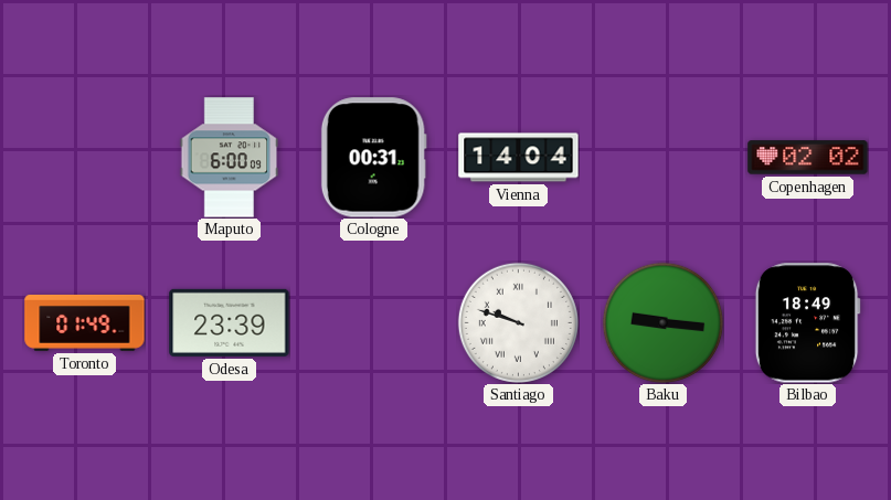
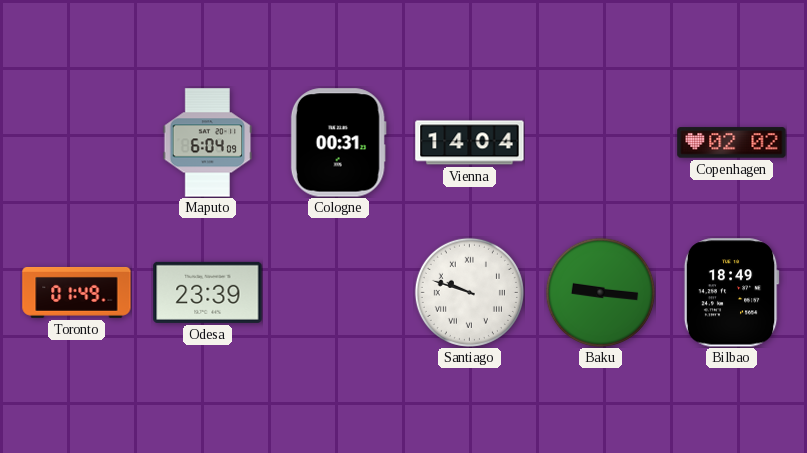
Maputo: 6:00 -> 6:04
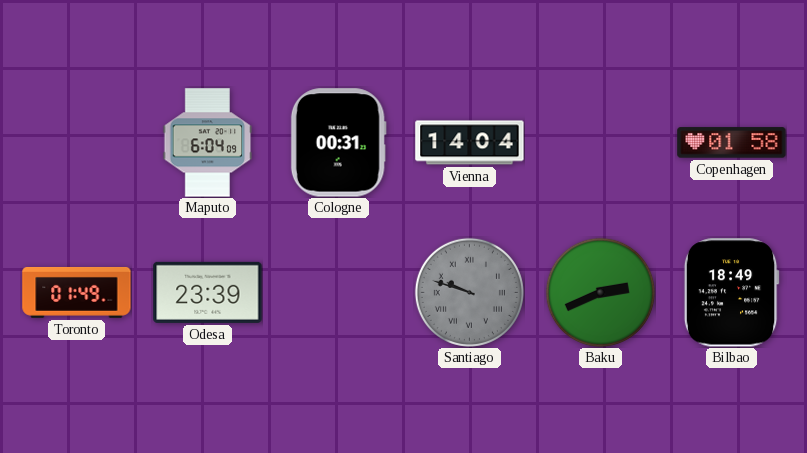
Copenhagen: 02:02 -> 01:58
Santiago dial: white -> grey
Baku: 9:16 -> 2:41
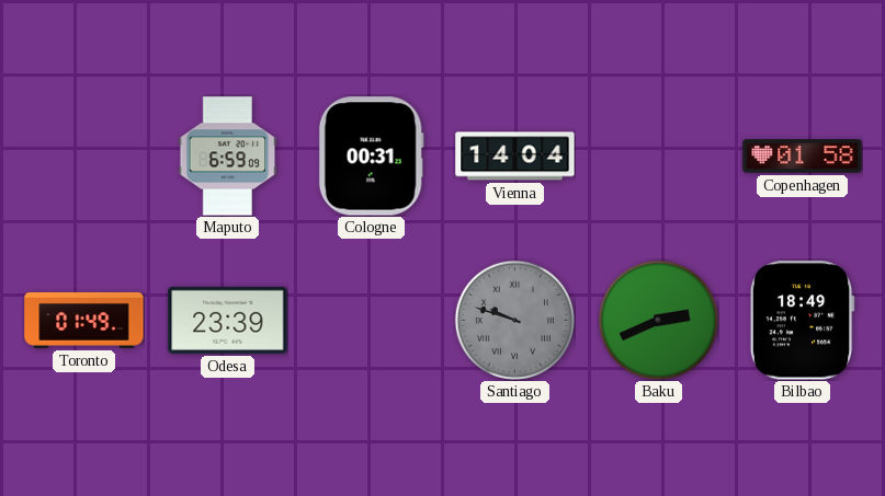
Maputo: 6:04 -> 6:59
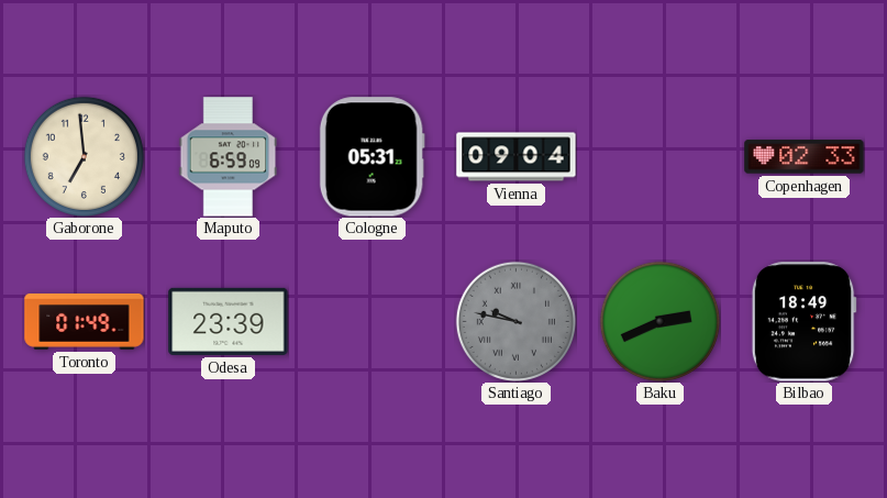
Gaborone: none -> 6:59
Cologne: 00:31 -> 05:31
Vienna: 14:04 -> 09:04
Copenhagen: 01:58 -> 02:33
Santiago: 9:48 -> 9:47
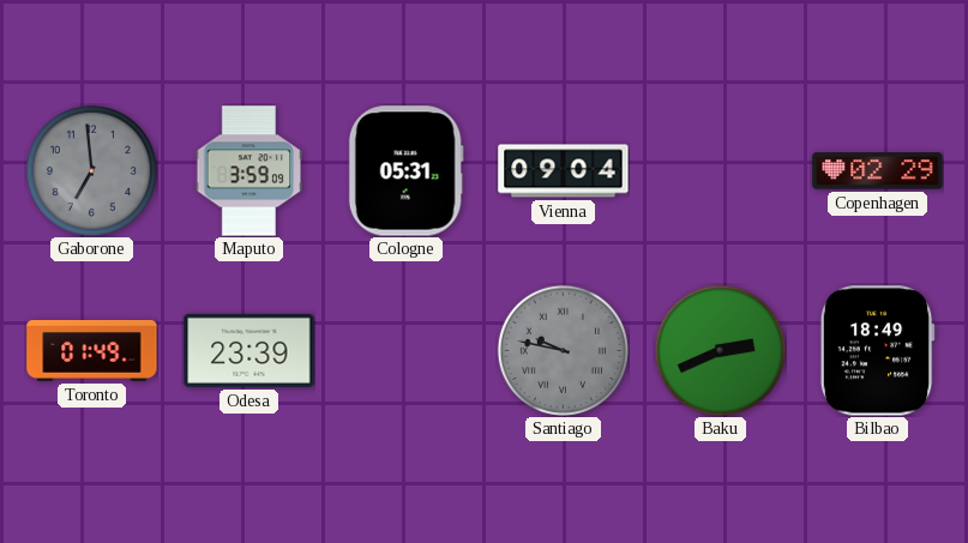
Gaborone dial: cream -> grey
Maputo: 6:59 -> 3:59
Copenhagen: 02:33 -> 02:29
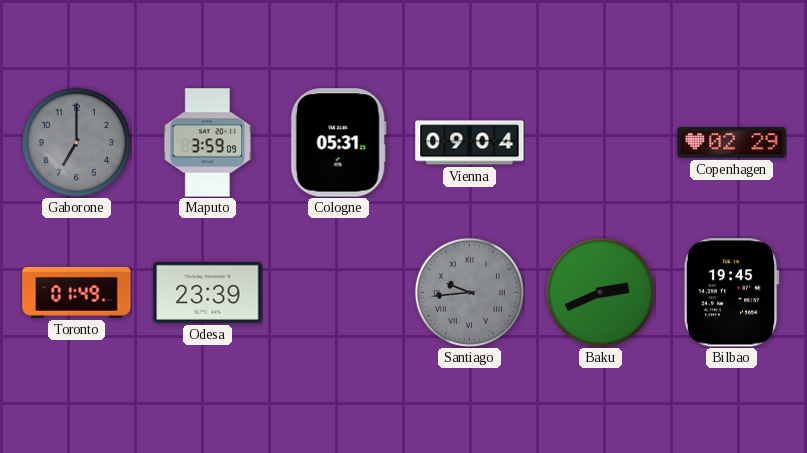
Gaborone: 6:59 -> 7:00
Santiago: 9:47 -> 9:44
Bilbao: 18:49 -> 19:45
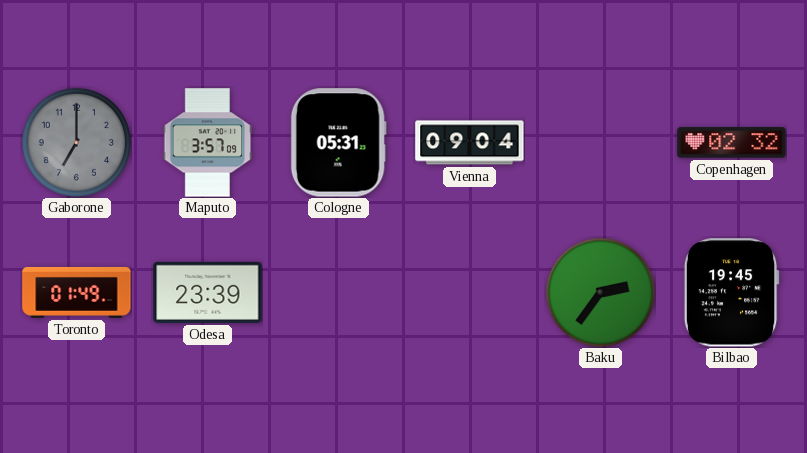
Maputo: 3:59 -> 3:57
Copenhagen: 02:29 -> 02:32
Santiago: 9:44 -> none
Baku: 2:41 -> 2:36
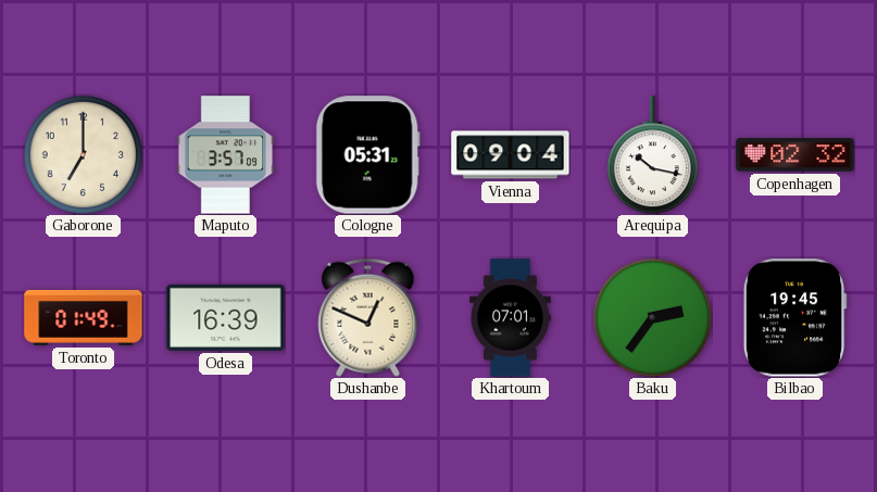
Gaborone dial: grey -> cream
Arequipa: none -> 10:17
Odesa: 23:39 -> 16:39
Dushanbe: none -> 12:49
Khartoum: none -> 07:01
